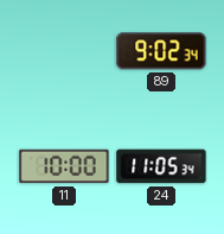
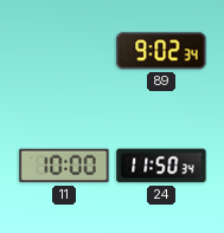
24: 11:05 -> 11:50
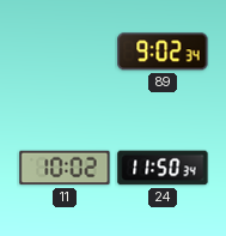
11: 10:00 -> 10:02
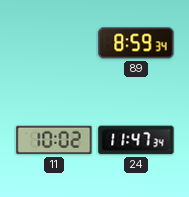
89: 9:02 -> 8:59
24: 11:50 -> 11:47
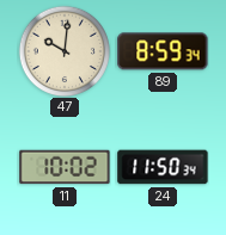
47: none -> 10:01
24: 11:47 -> 11:50
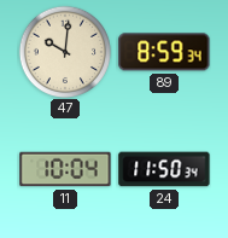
11: 10:02 -> 10:04
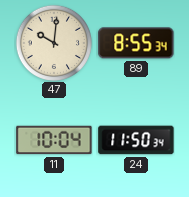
89: 8:59 -> 8:55
